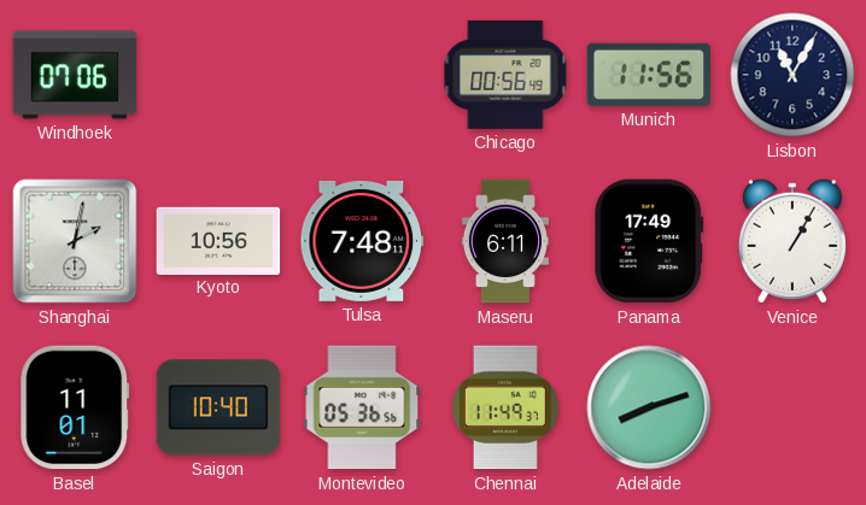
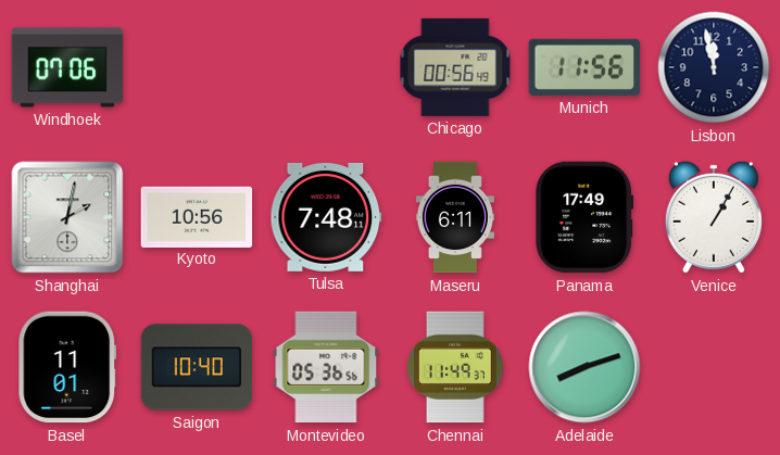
Lisbon: 11:05 -> 11:58
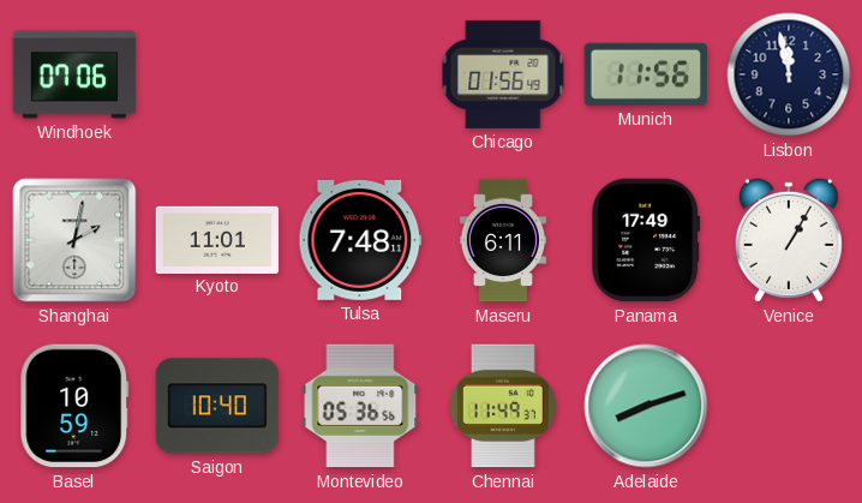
Chicago: 00:56 -> 01:56
Kyoto: 10:56 -> 11:01
Basel: 11:01 -> 10:59
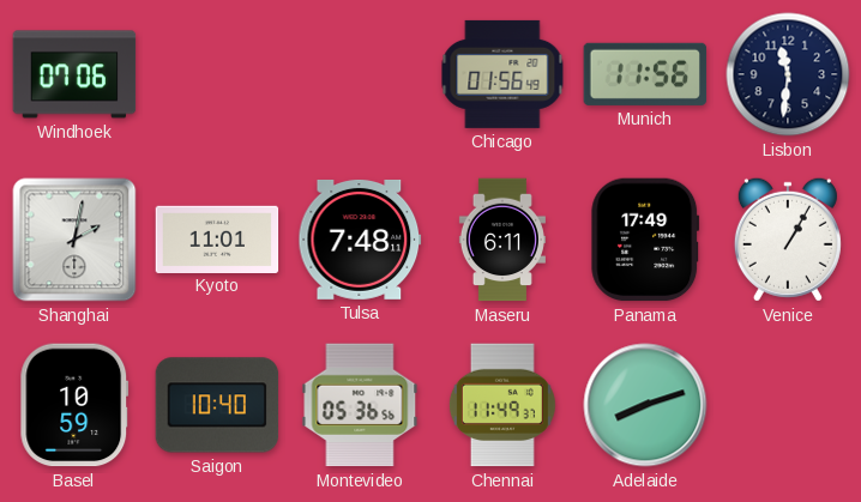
Lisbon: 11:58 -> 11:31
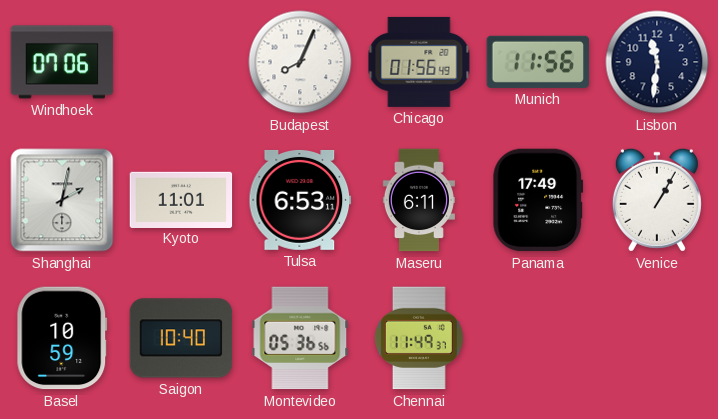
Budapest: none -> 8:04
Tulsa: 7:48 -> 6:53
Adelaide: 8:12 -> none
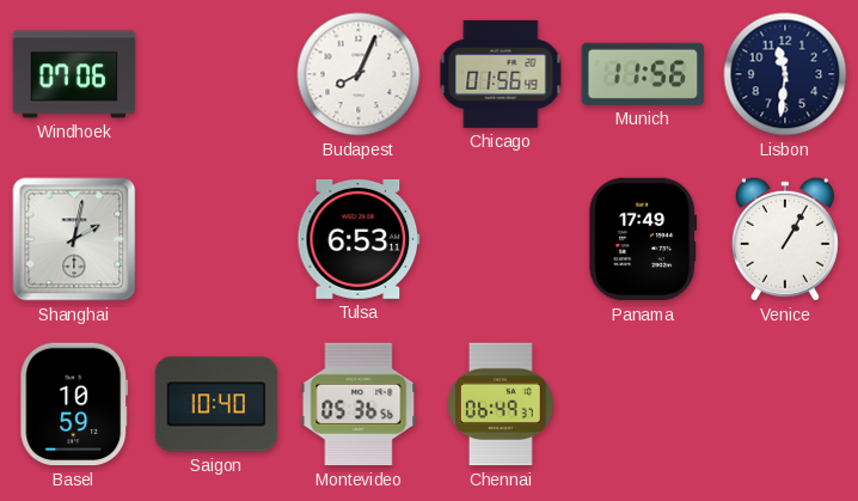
Kyoto: 11:01 -> none
Maseru: 6:11 -> none
Chennai: 11:49 -> 06:49
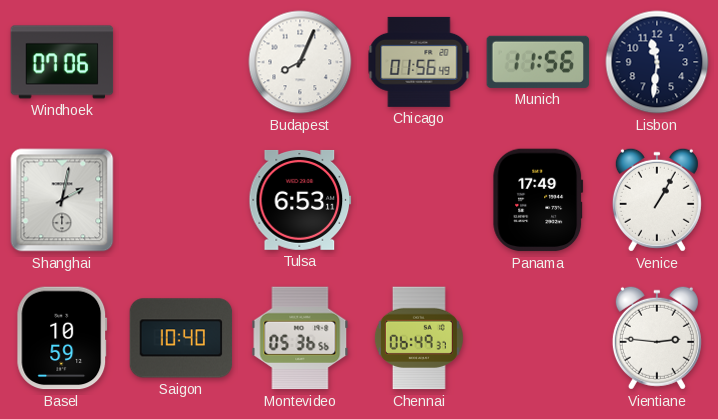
Vientiane: none -> 2:46
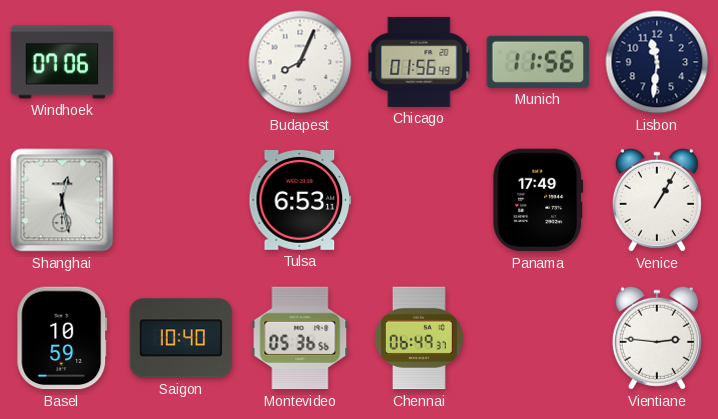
Shanghai: 2:02 -> 12:28
